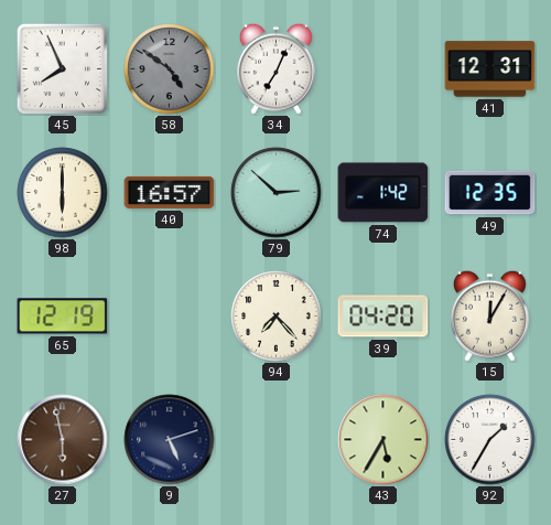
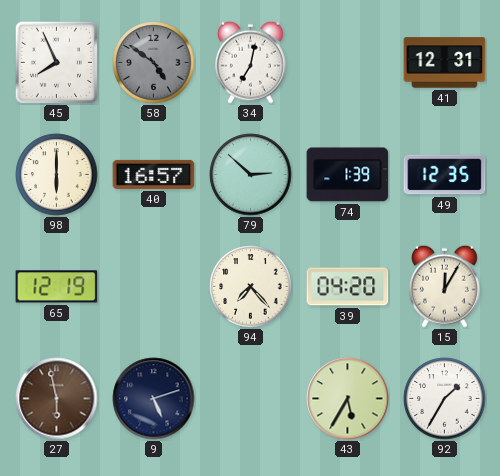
34: 7:04 -> 7:02
74: 1:42 -> 1:39
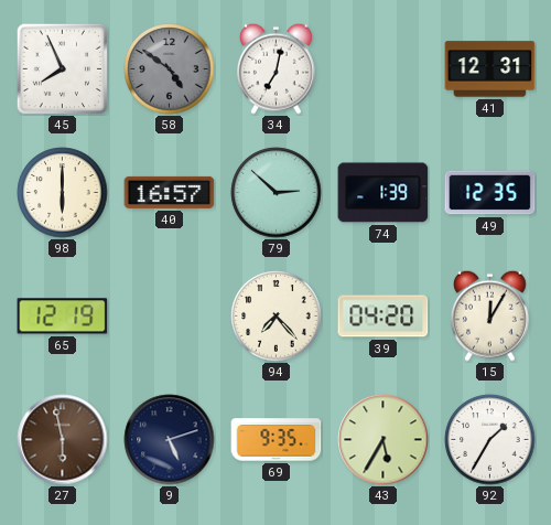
69: none -> 9:35
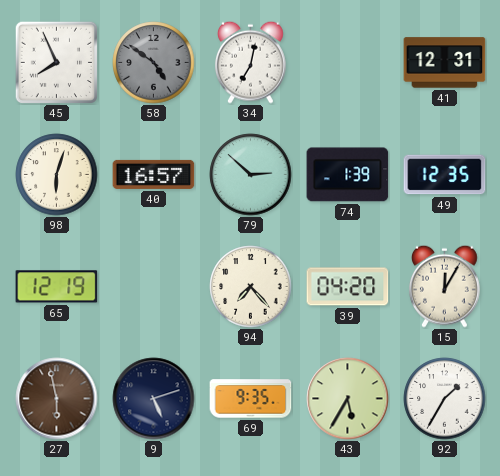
98: 6:00 -> 6:03
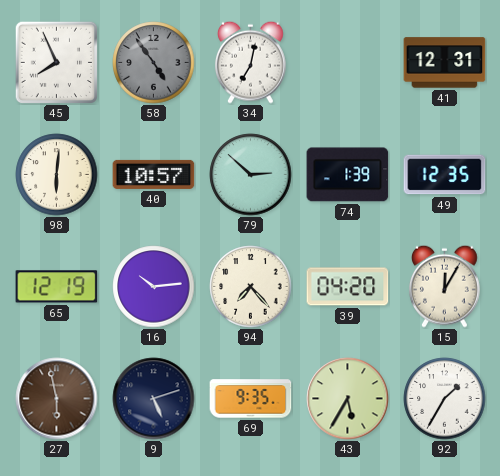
58: 4:51 -> 4:54
98: 6:03 -> 6:01
40: 16:57 -> 10:57
16: none -> 10:14
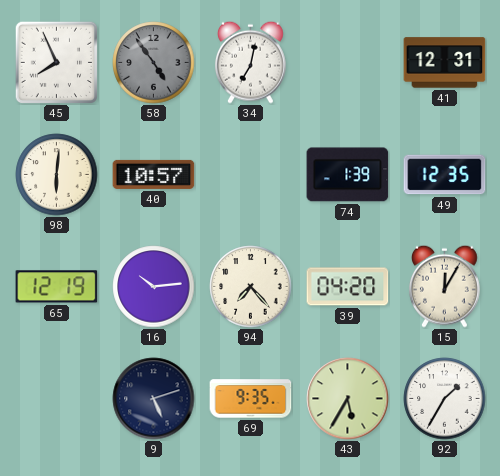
79: 2:52 -> none
27: 5:58 -> none
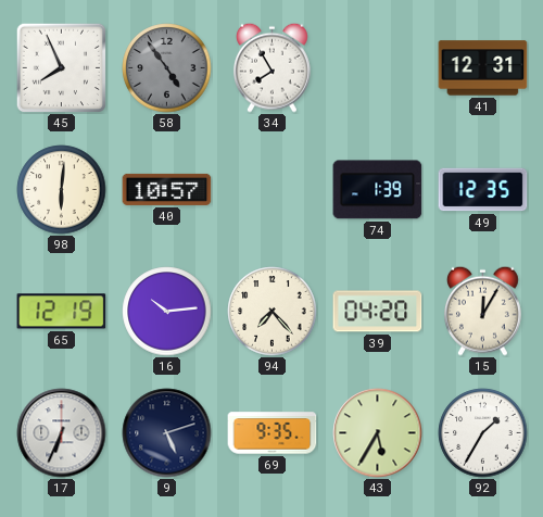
34: 7:02 -> 7:55
17: none -> 6:34
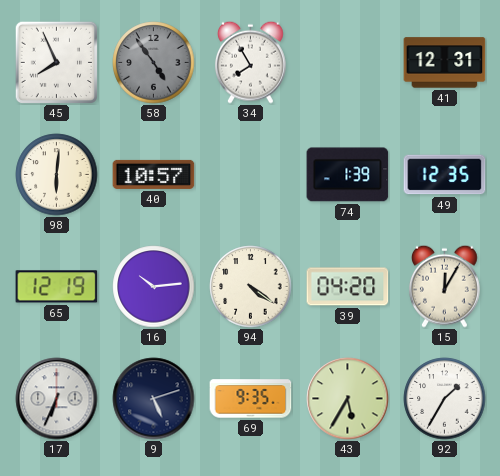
94: 7:23 -> 4:21
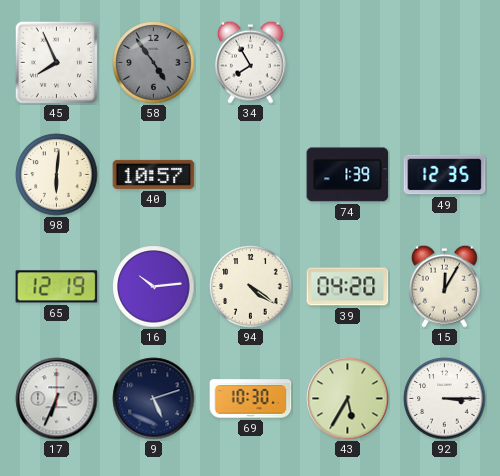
41: 12:31 -> none
69: 9:35 -> 10:30
92: 1:35 -> 3:15
